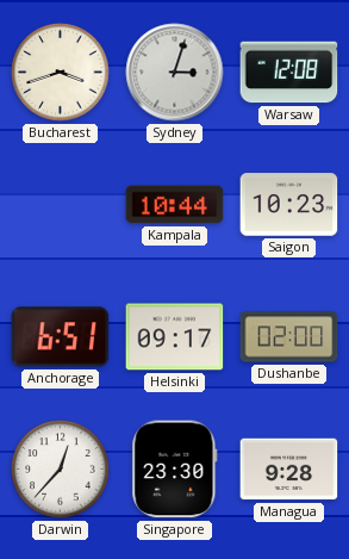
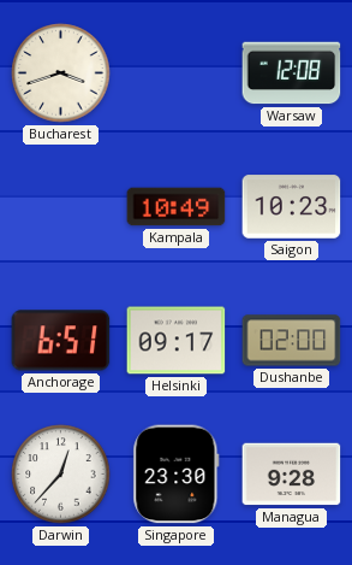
Sydney: 3:03 -> none
Kampala: 10:44 -> 10:49
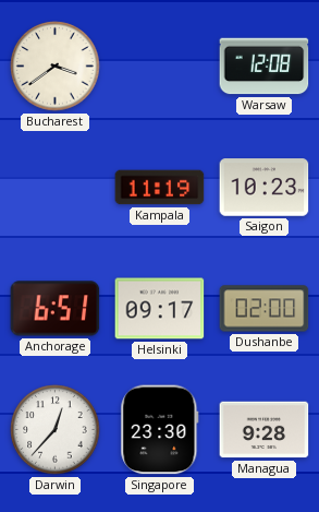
Bucharest: 3:42 -> 3:39
Kampala: 10:49 -> 11:19
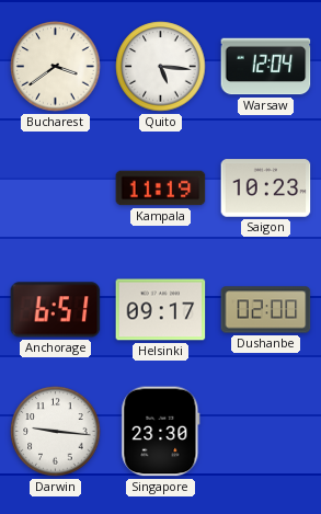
Quito: none -> 5:16
Warsaw: 12:08 -> 12:04
Darwin: 12:37 -> 9:16
Managua: 9:28 -> none
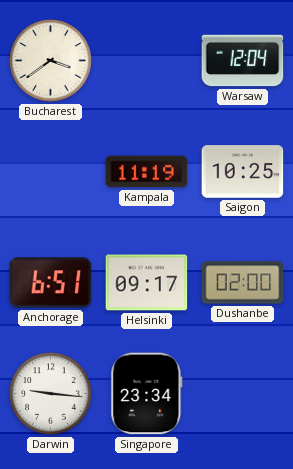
Quito: 5:16 -> none
Saigon: 10:23 -> 10:25
Singapore: 23:30 -> 23:34
